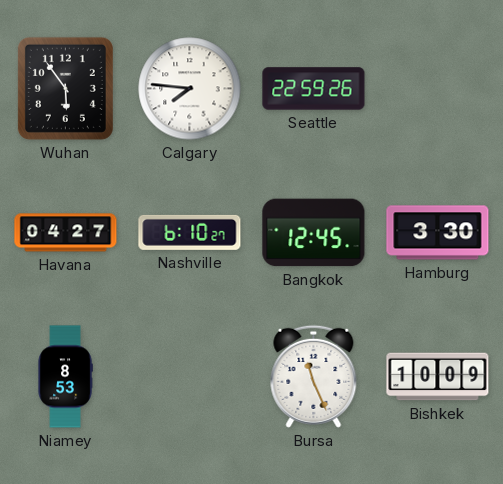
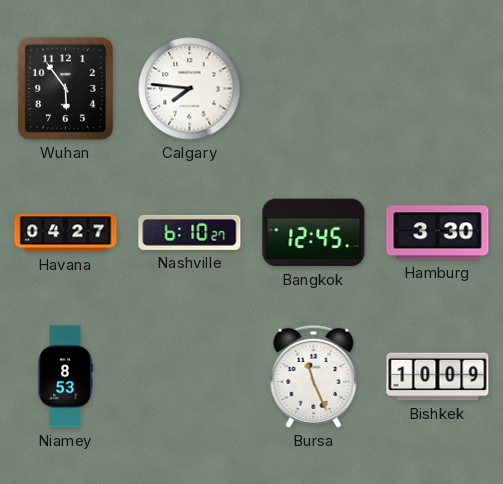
Seattle: 22:59 -> none
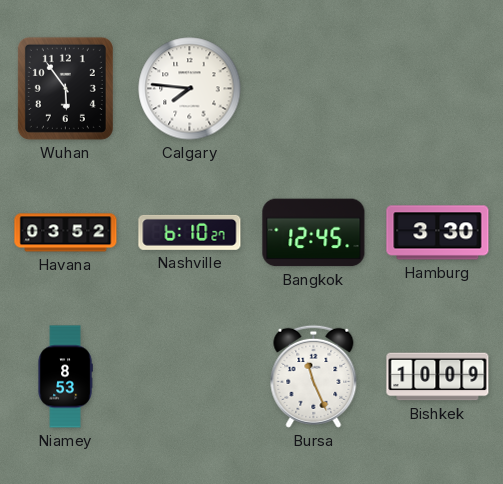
Havana: 04:27 -> 03:52
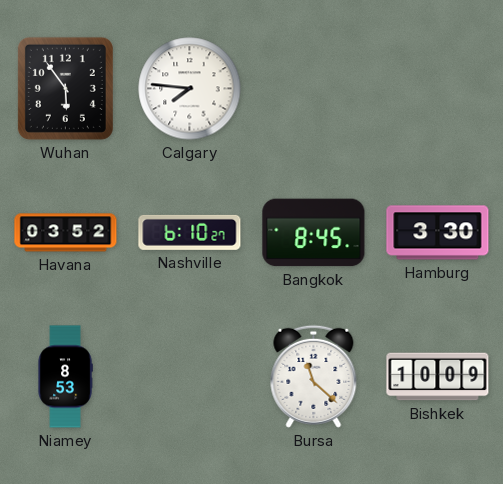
Bangkok: 12:45 -> 8:45
Bursa: 11:26 -> 11:22
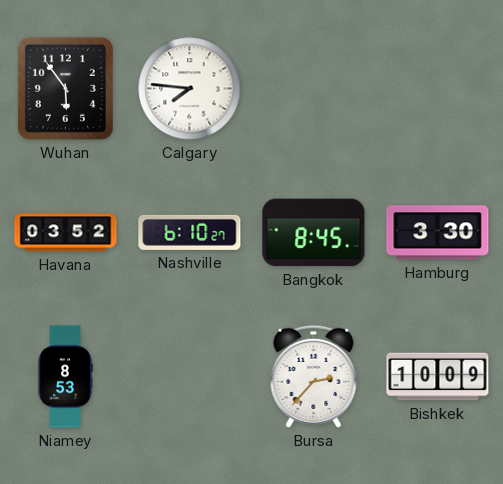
Bursa: 11:22 -> 2:37
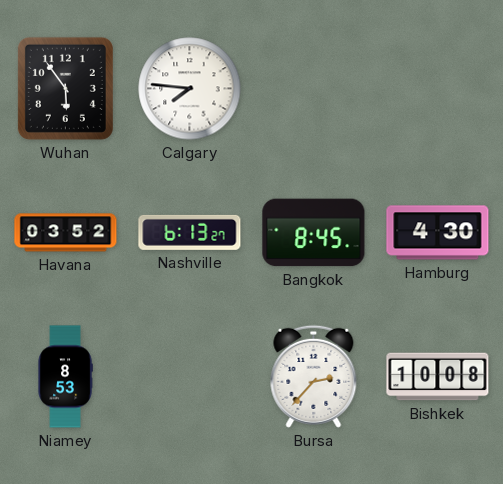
Nashville: 6:10 -> 6:13
Hamburg: 3:30 -> 4:30
Bishkek: 10:09 -> 10:08
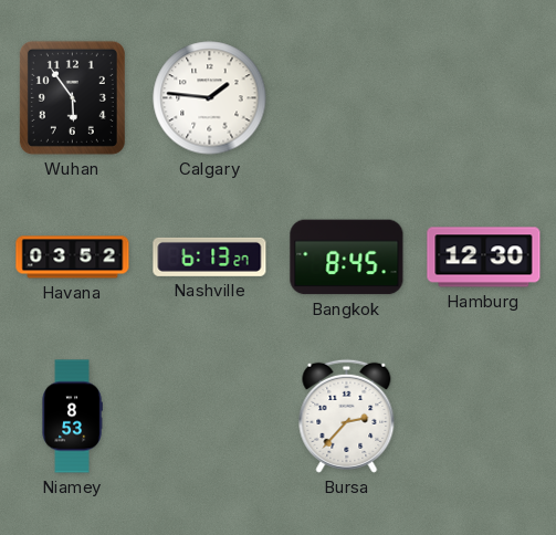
Calgary: 7:46 -> 1:46
Hamburg: 4:30 -> 12:30
Bishkek: 10:08 -> none
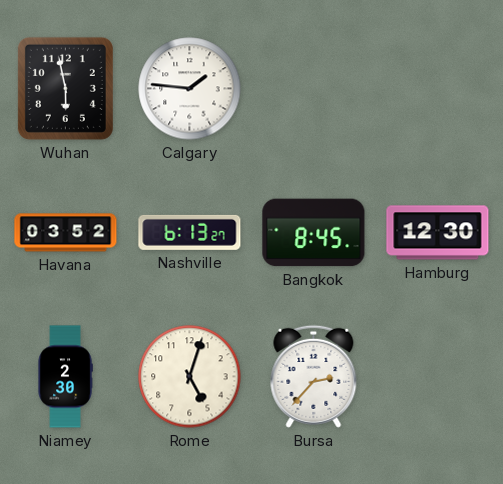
Wuhan: 5:54 -> 5:58
Niamey: 8:53 -> 2:30
Rome: none -> 5:03
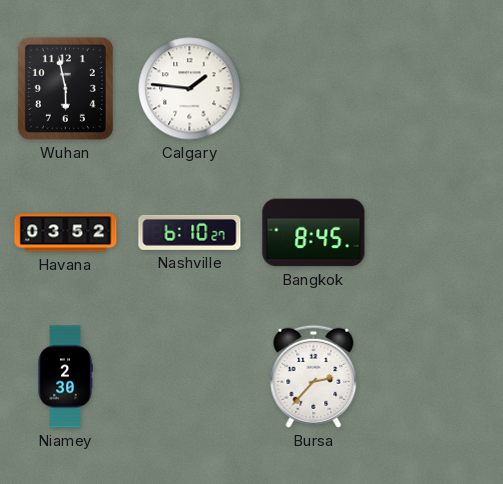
Nashville: 6:13 -> 6:10
Hamburg: 12:30 -> none
Rome: 5:03 -> none
